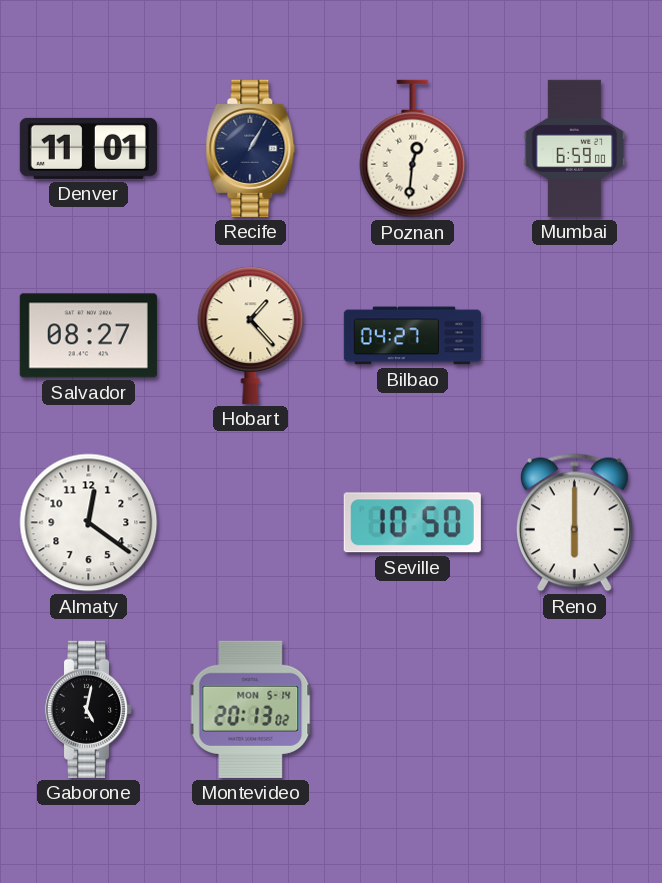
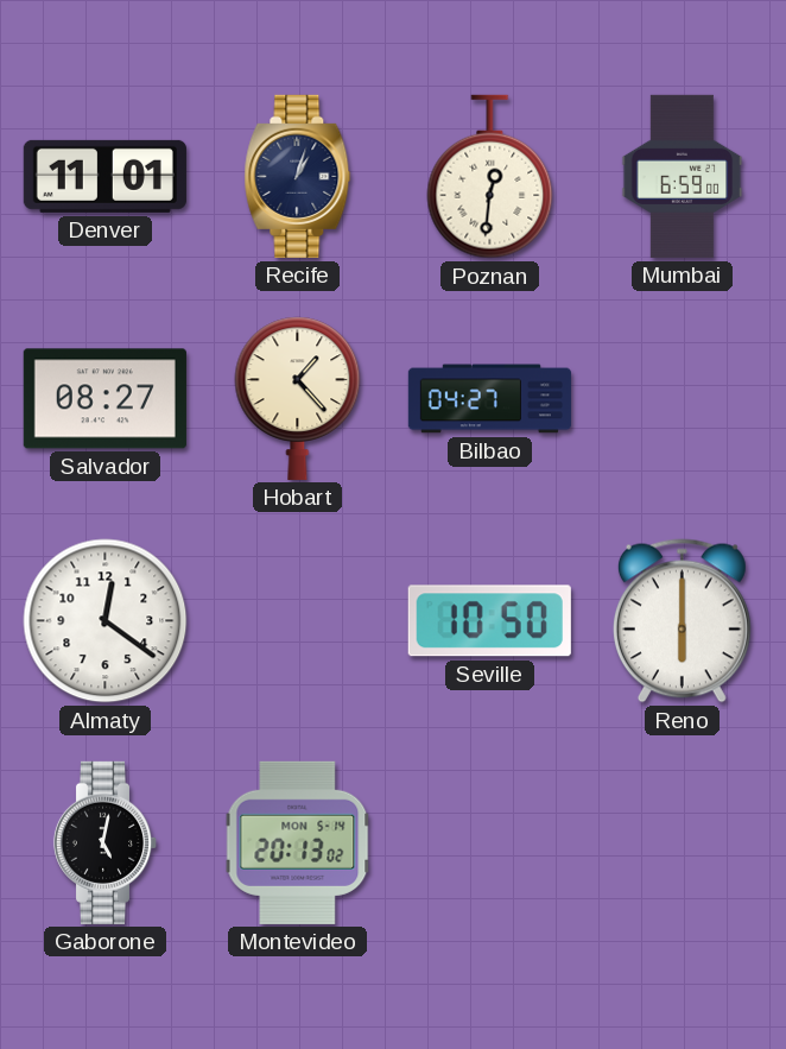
Recife: 1:05 -> 1:03
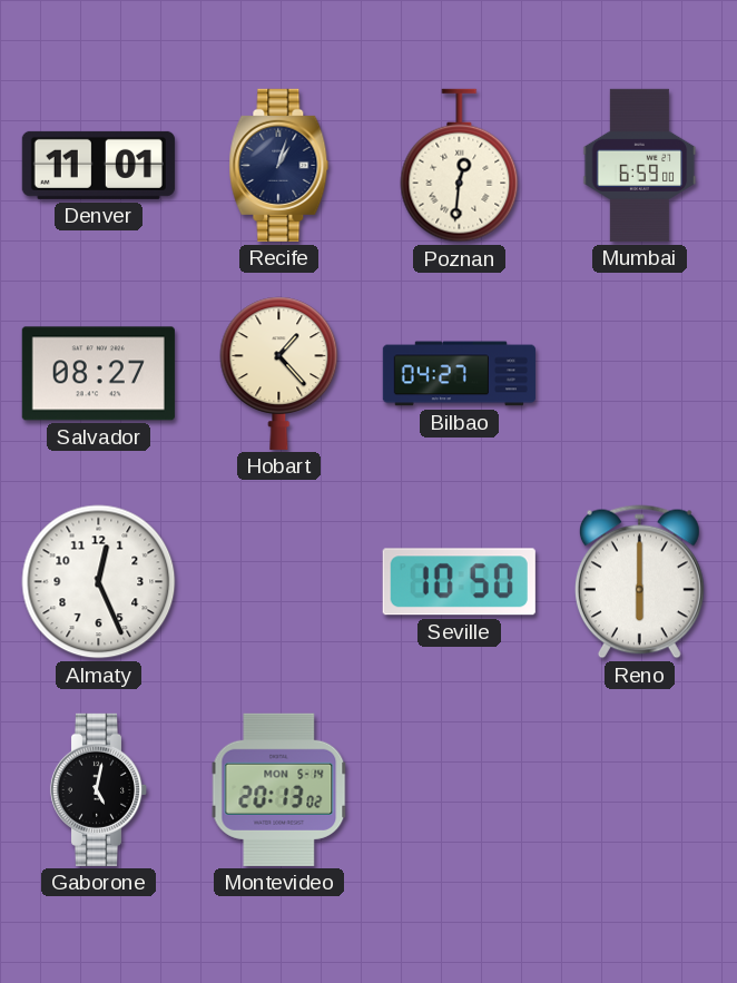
Almaty: 12:21 -> 12:26
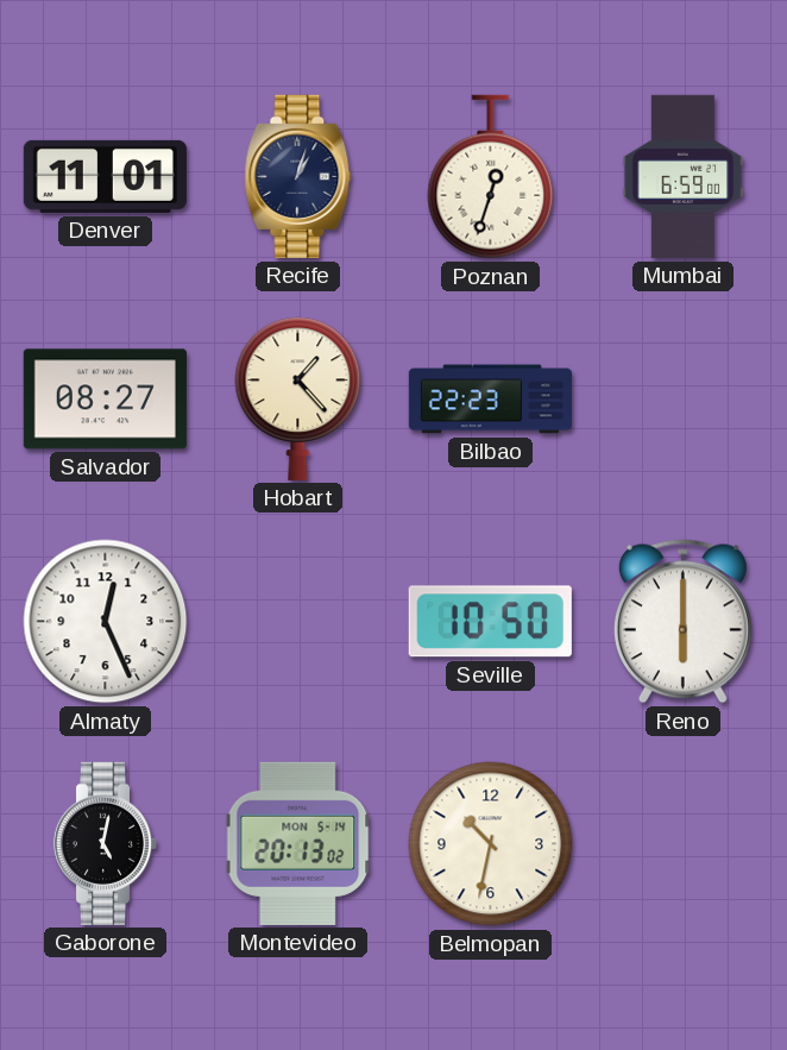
Poznan: 12:31 -> 12:33
Bilbao: 04:27 -> 22:23
Belmopan: none -> 10:32
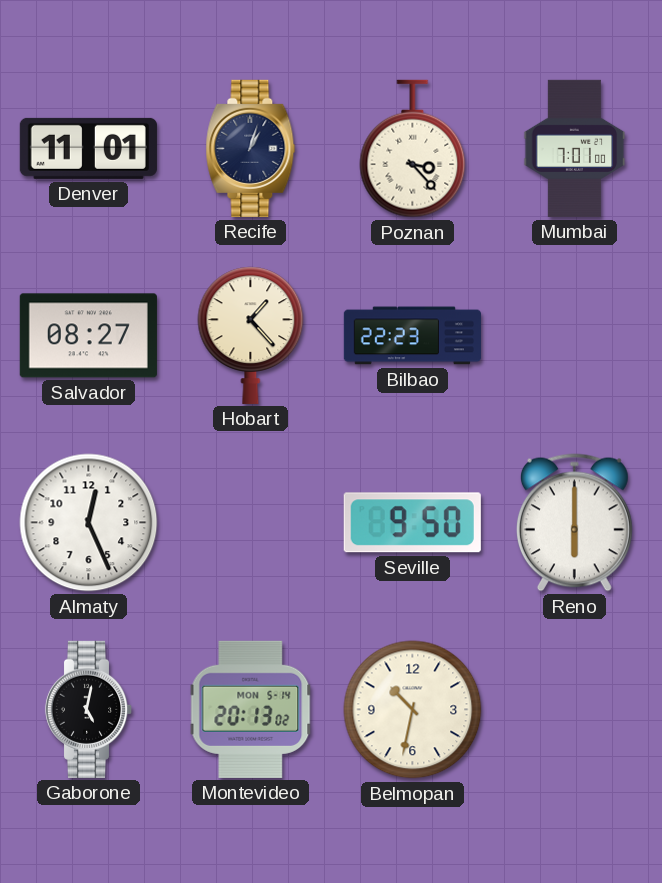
Poznan: 12:33 -> 3:23
Mumbai: 6:59 -> 7:01
Seville: 10:50 -> 9:50
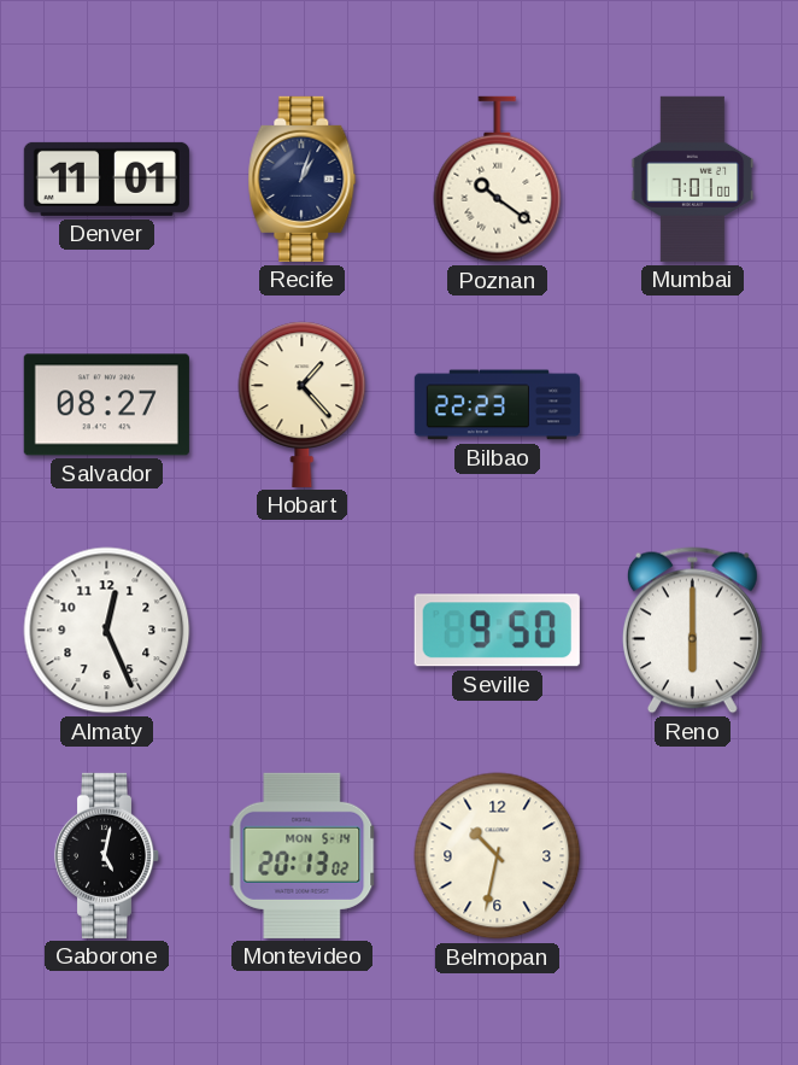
Poznan: 3:23 -> 10:21
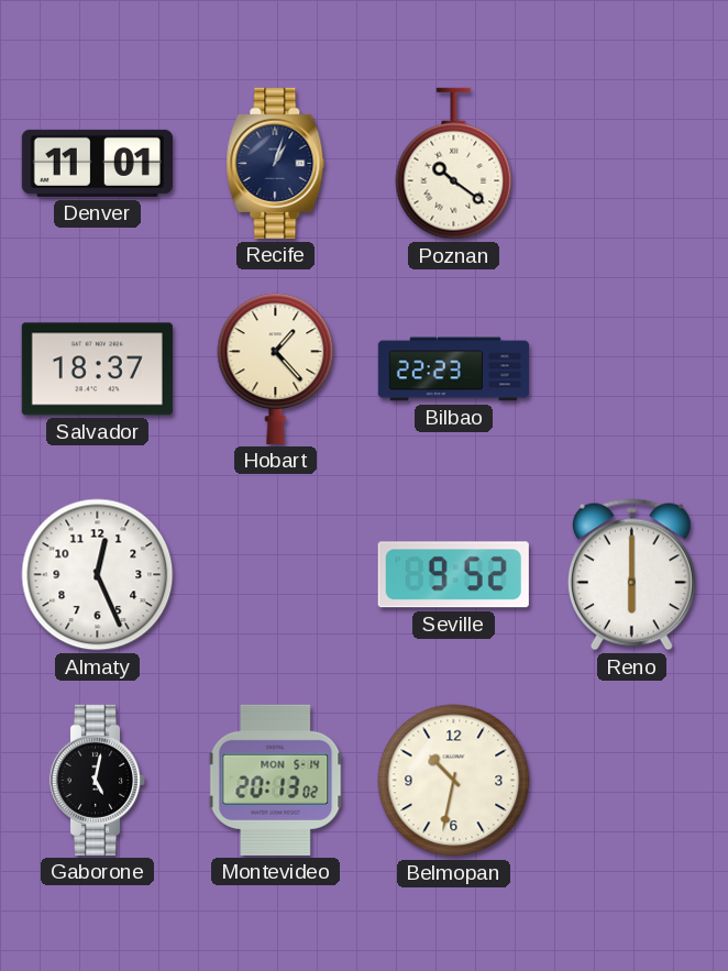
Mumbai: 7:01 -> none
Salvador: 08:27 -> 18:37
Seville: 9:50 -> 9:52
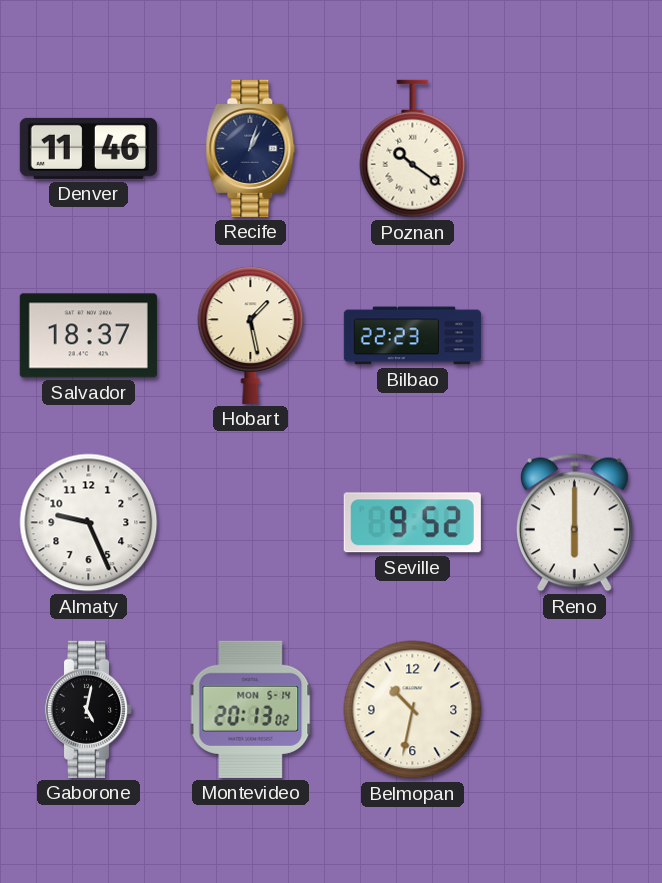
Denver: 11:01 -> 11:46
Hobart: 1:23 -> 1:28
Almaty: 12:26 -> 9:26
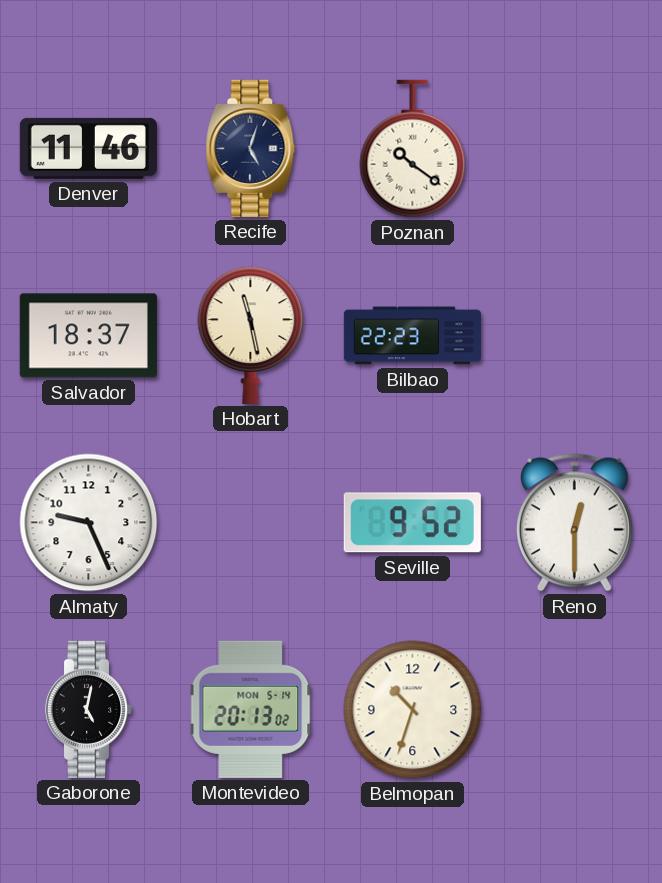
Recife: 1:03 -> 5:03
Hobart: 1:28 -> 11:28
Reno: 6:00 -> 12:30
Belmopan: 10:32 -> 10:33
